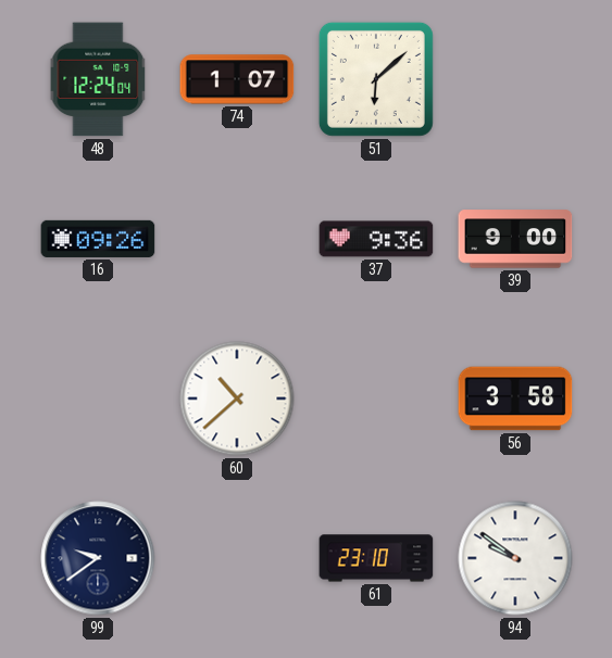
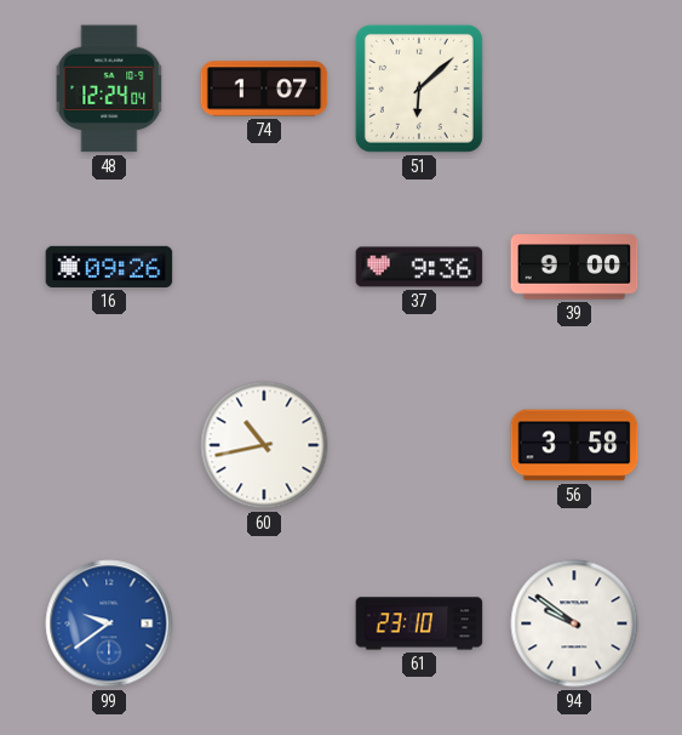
60: 10:38 -> 10:43
99 dial: navy -> blue
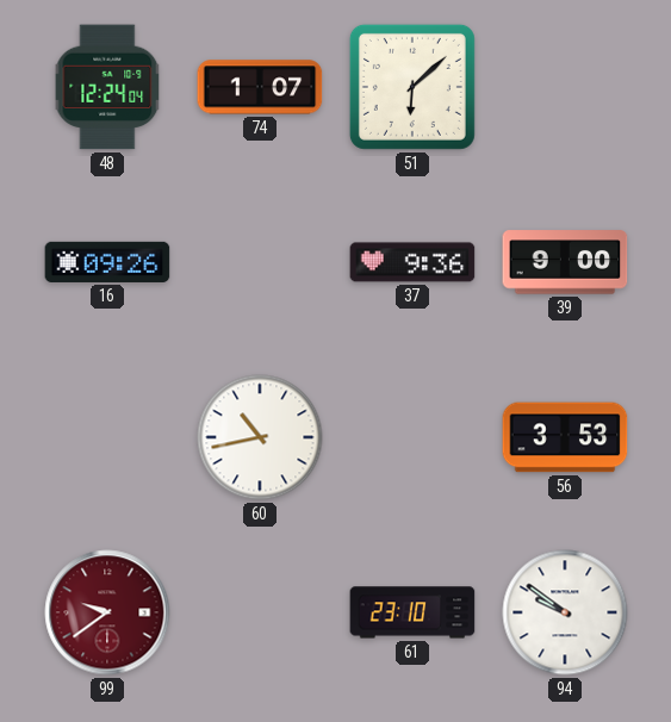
56: 3:58 -> 3:53
99 dial: blue -> burgundy
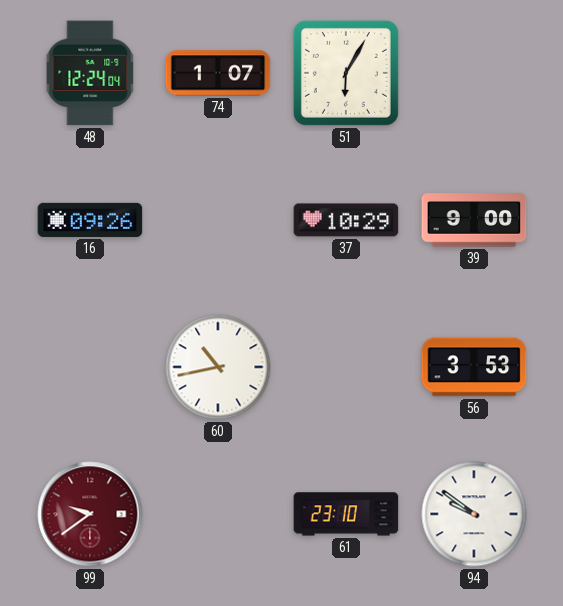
51: 6:08 -> 6:05
37: 9:36 -> 10:29
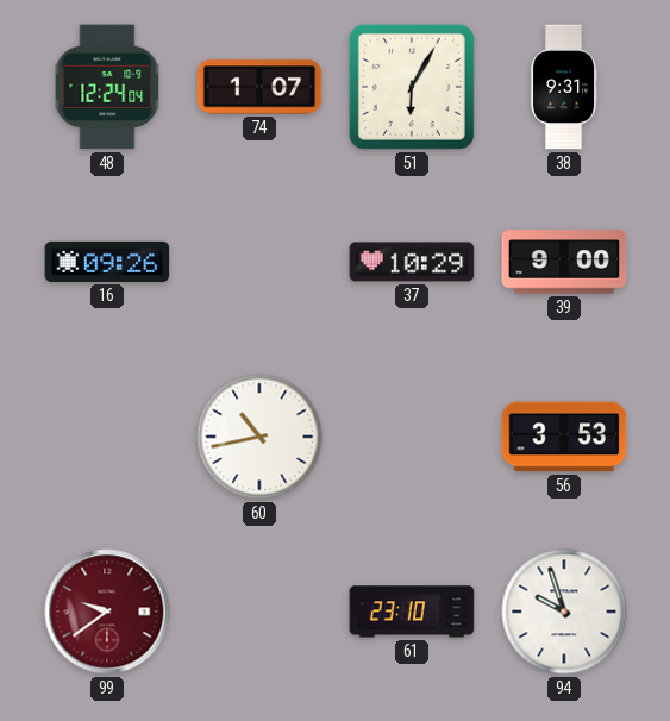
38: none -> 9:31
94: 9:51 -> 9:57
